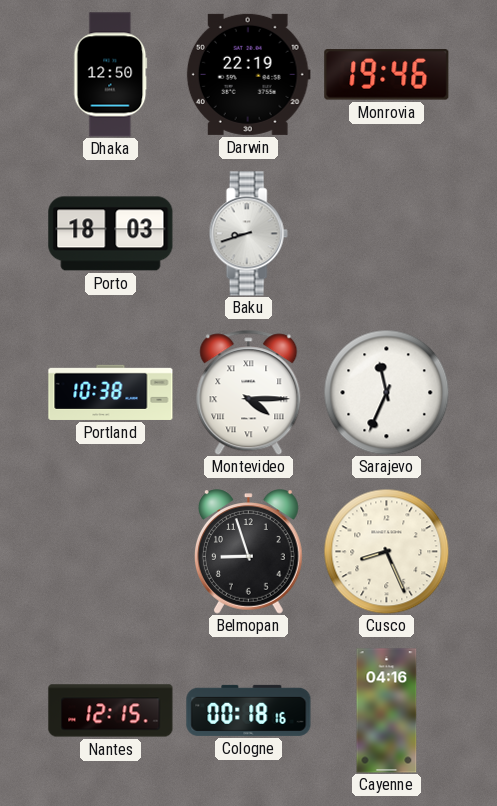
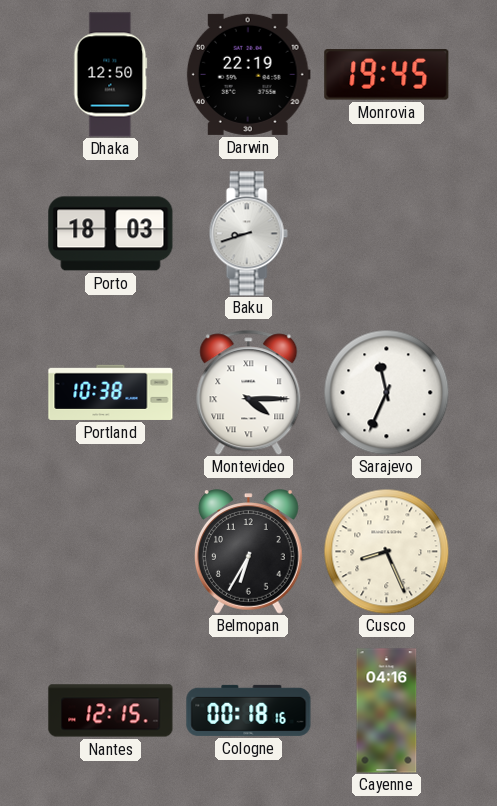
Monrovia: 19:46 -> 19:45
Belmopan: 8:57 -> 6:35
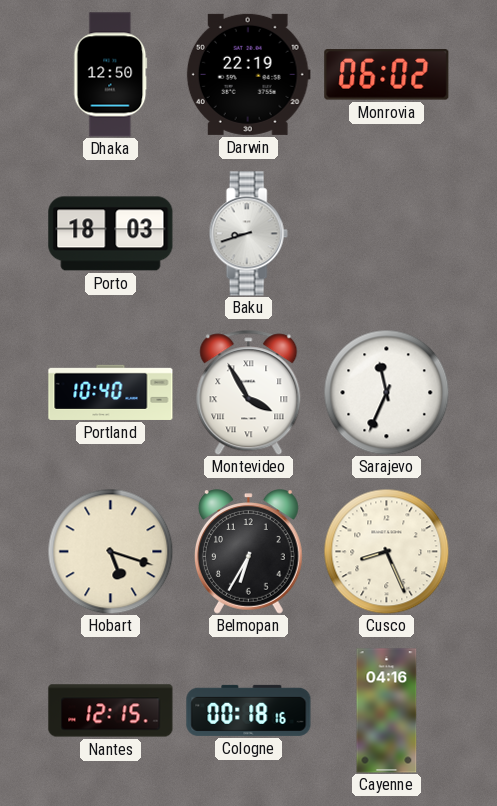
Monrovia: 19:45 -> 06:02
Portland: 10:38 -> 10:40
Montevideo: 4:15 -> 3:55
Hobart: none -> 5:18
